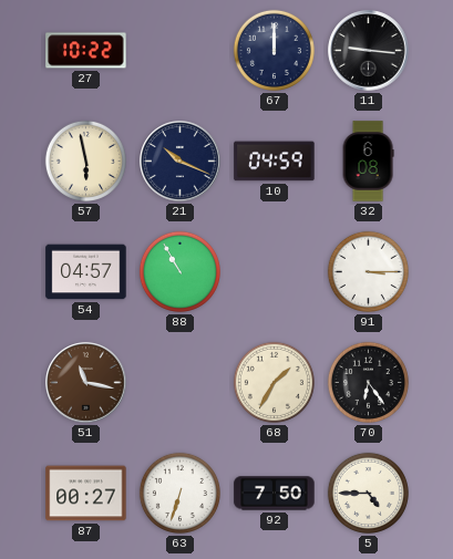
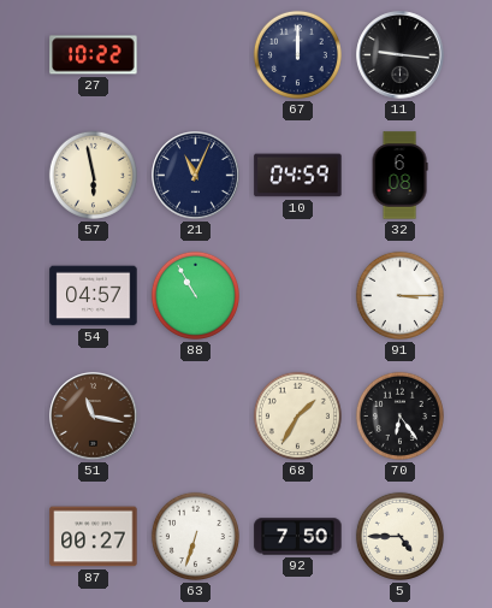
21: 10:19 -> 11:04
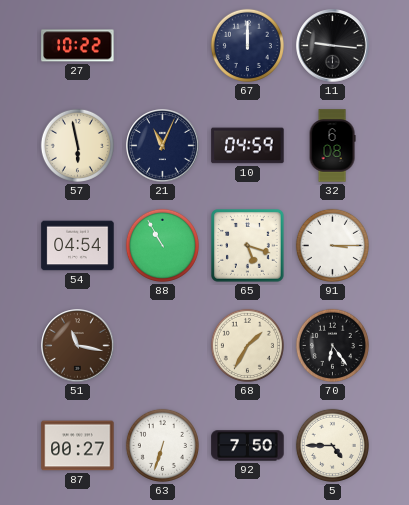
54: 04:57 -> 04:54
65: none -> 5:18
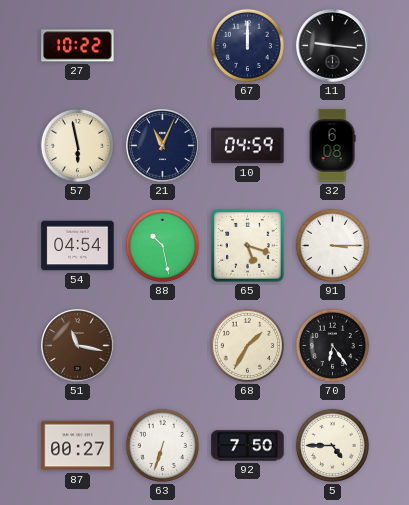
88: 10:55 -> 10:28
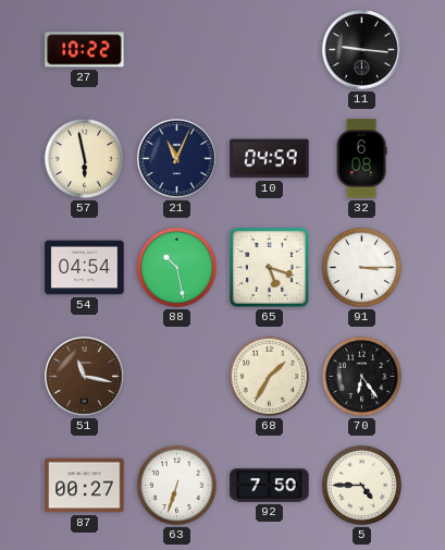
67: 12:00 -> none
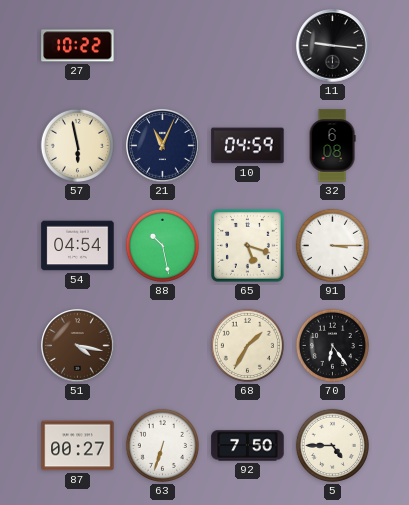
51: 11:17 -> 4:17
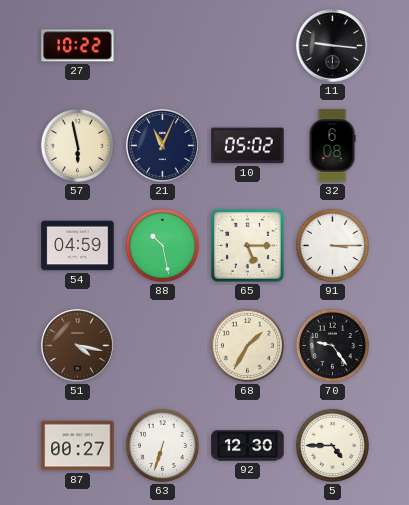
10: 04:59 -> 05:02
54: 04:54 -> 04:59
65: 5:18 -> 5:15
70: 6:24 -> 9:24
92: 7:50 -> 12:30
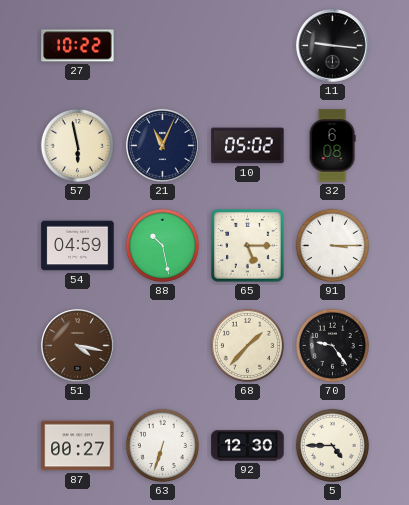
68: 1:35 -> 1:37
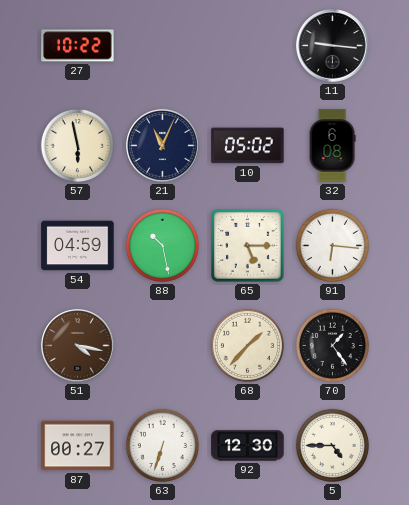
91: 3:15 -> 6:16
70: 9:24 -> 1:24
